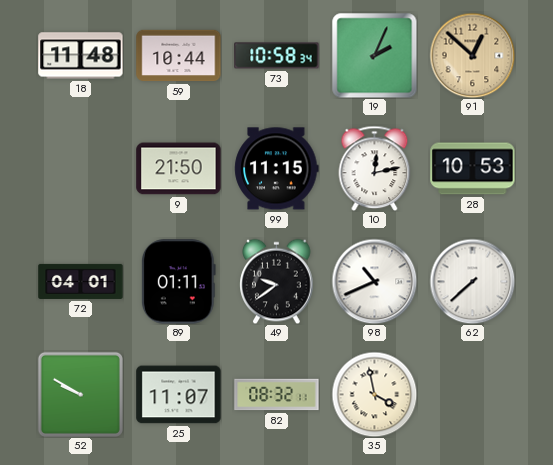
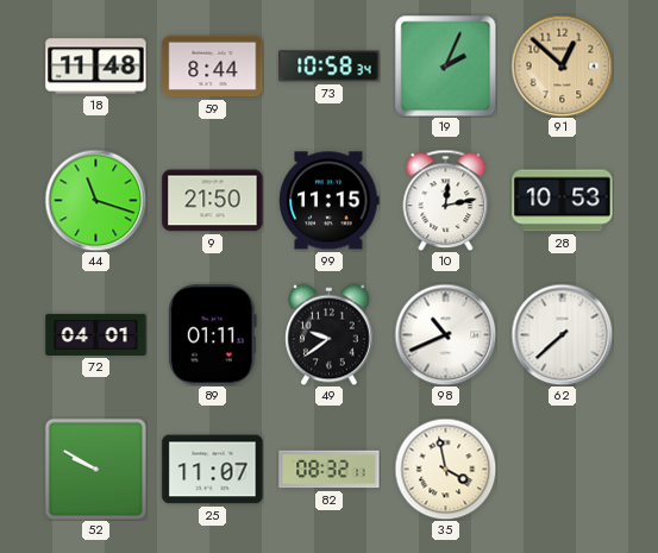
59: 10:44 -> 8:44
44: none -> 11:18
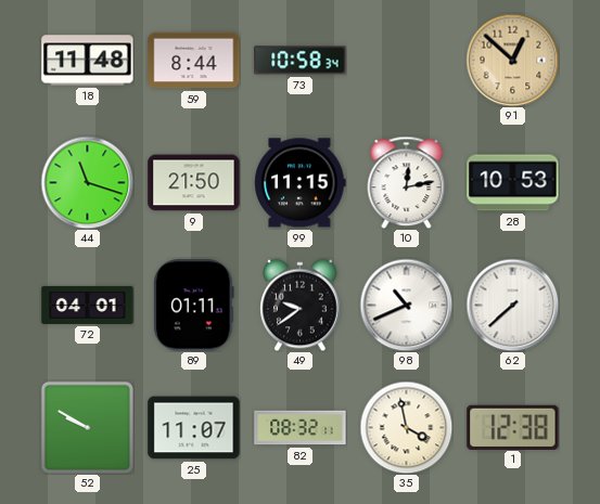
19: 2:04 -> none
1: none -> 12:38
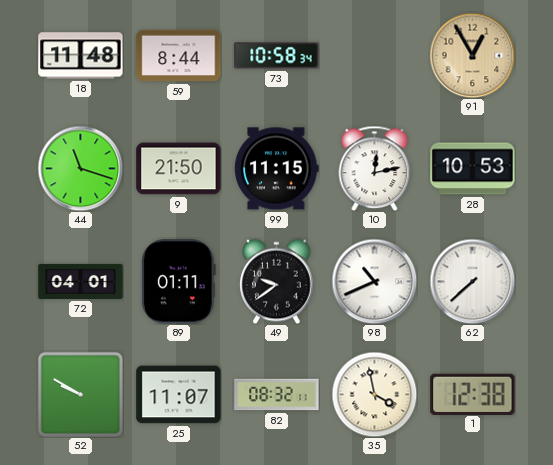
91: 12:52 -> 12:55
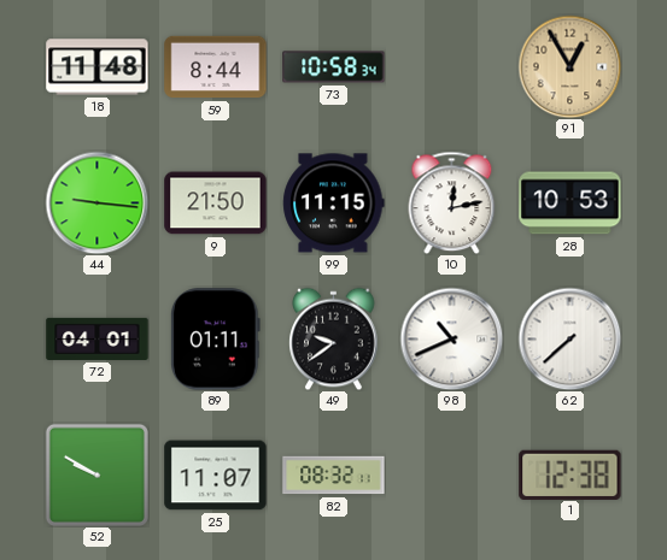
44: 11:18 -> 9:16
35: 3:58 -> none
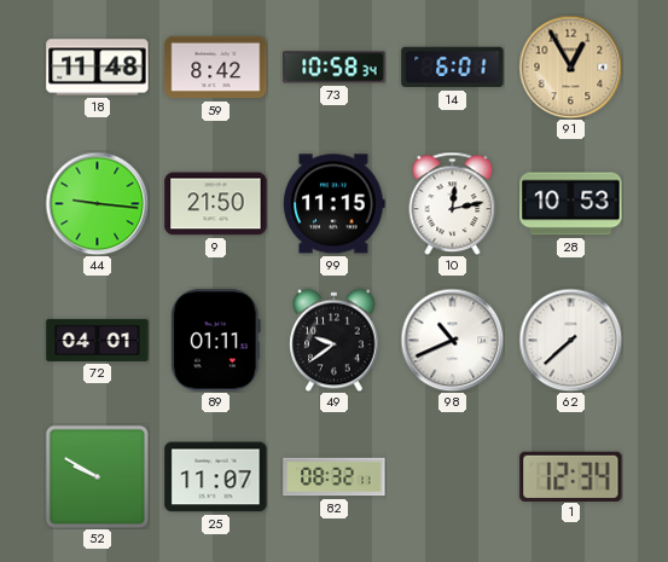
59: 8:44 -> 8:42
14: none -> 6:01
1: 12:38 -> 12:34
